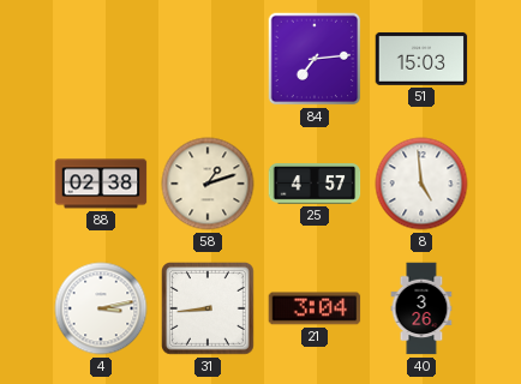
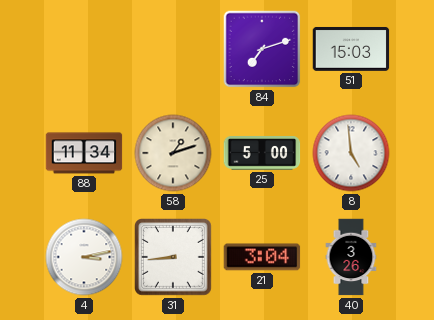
84: 7:14 -> 7:12
88: 02:38 -> 11:34
25: 4:57 -> 5:00
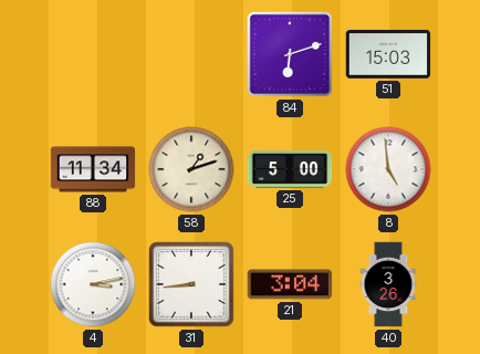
84: 7:12 -> 6:12
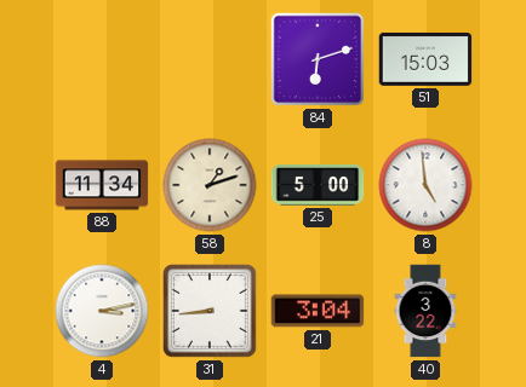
40: 3:26 -> 3:22
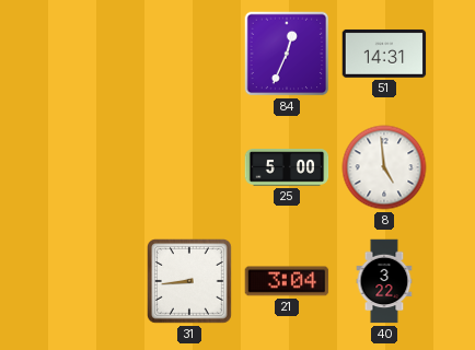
84: 6:12 -> 12:34
51: 15:03 -> 14:31
88: 11:34 -> none
58: 1:12 -> none
4: 3:13 -> none
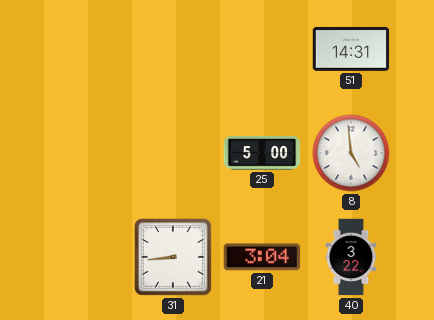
84: 12:34 -> none
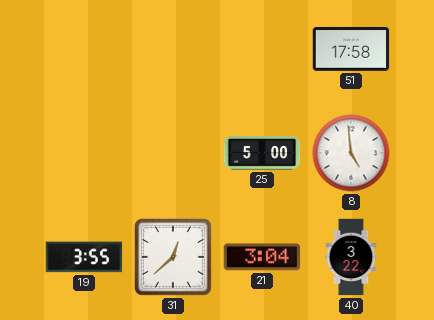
51: 14:31 -> 17:58
19: none -> 3:55
31: 8:44 -> 12:38
